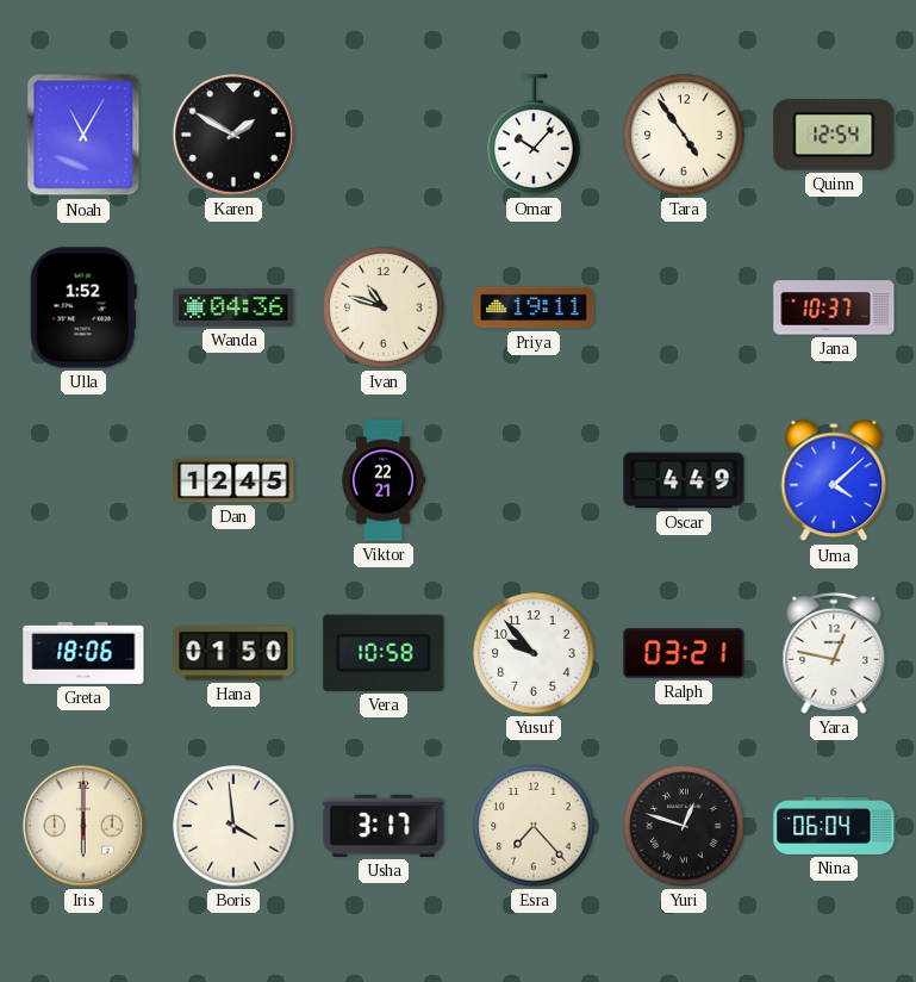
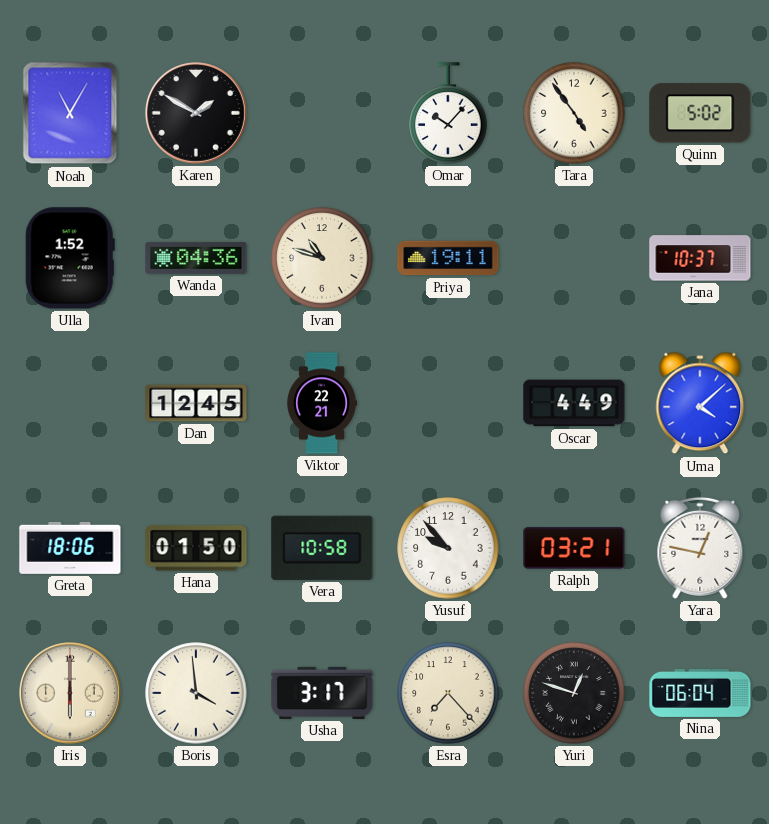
Quinn: 12:54 -> 5:02
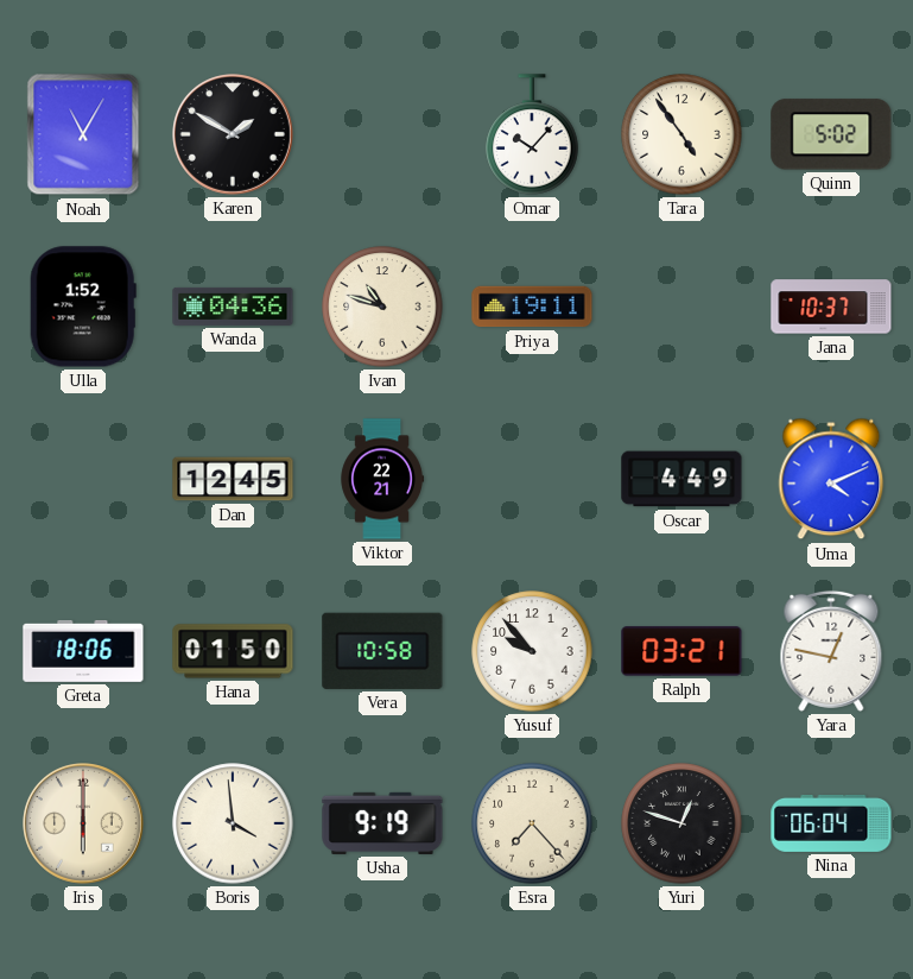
Uma: 4:08 -> 4:11
Usha: 3:17 -> 9:19
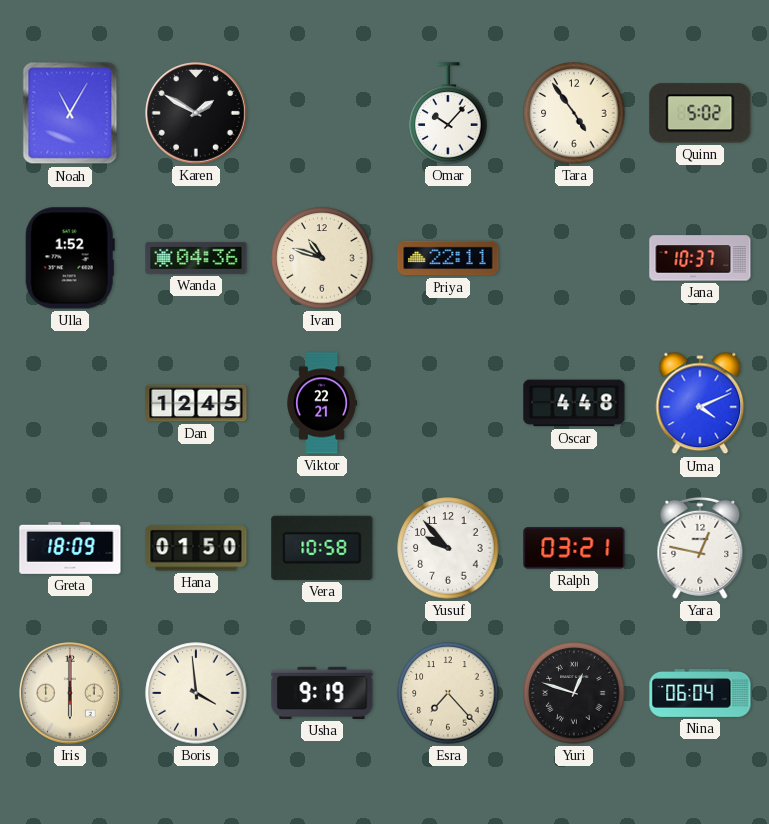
Priya: 19:11 -> 22:11
Oscar: 4:49 -> 4:48
Greta: 18:06 -> 18:09
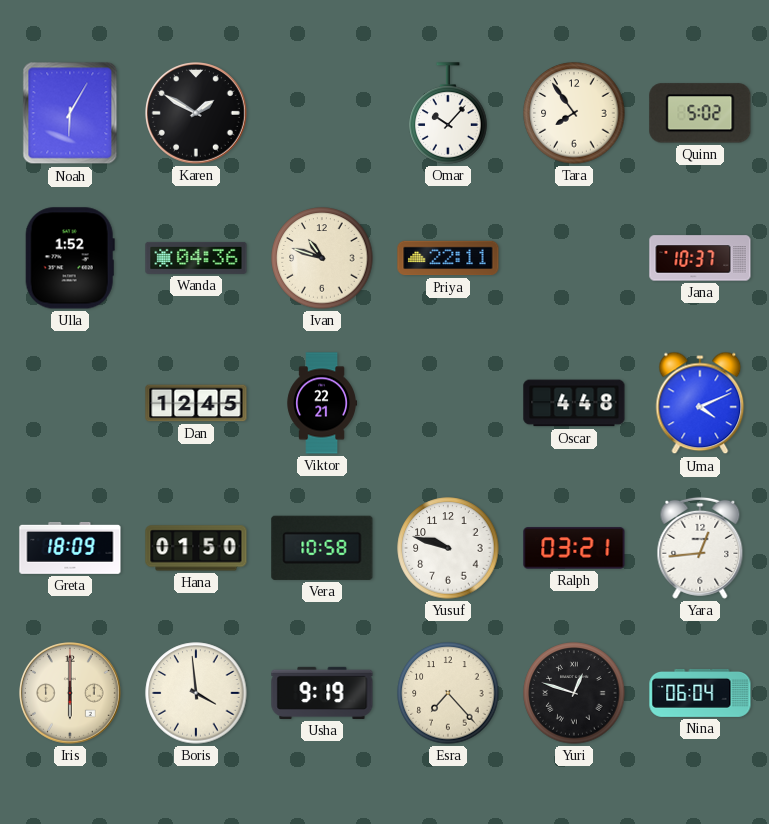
Noah: 11:05 -> 6:05
Tara: 4:54 -> 7:54
Yusuf: 9:53 -> 9:48
Yara: 12:47 -> 12:44
